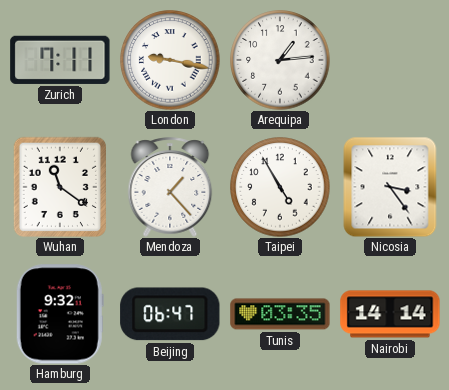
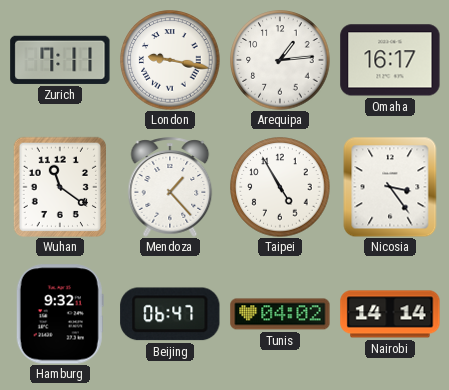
Omaha: none -> 16:17
Tunis: 03:35 -> 04:02
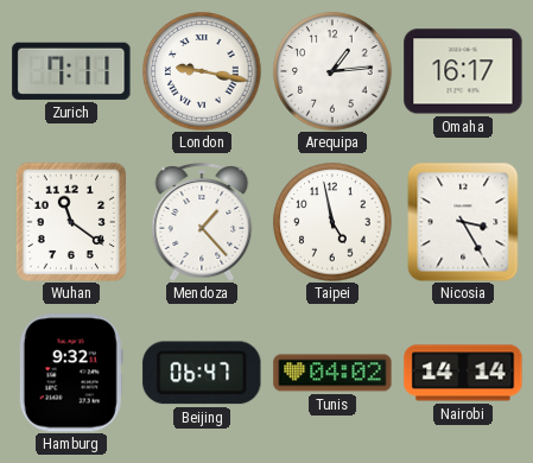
Taipei: 4:55 -> 4:58
Nicosia: 3:24 -> 3:25
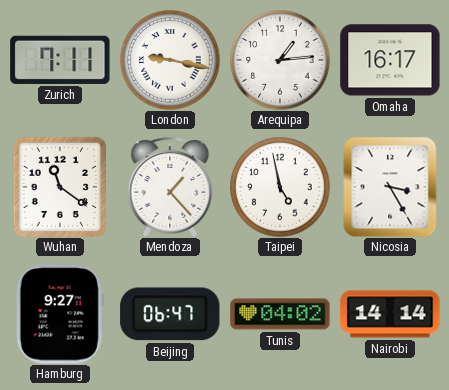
Hamburg: 9:32 -> 9:27
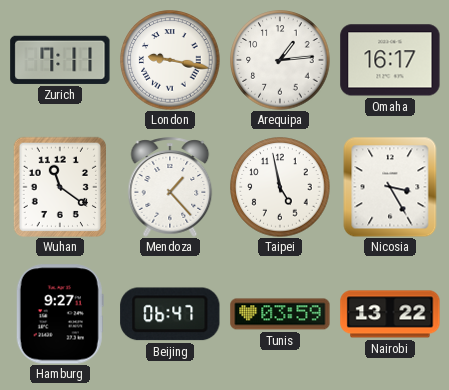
Tunis: 04:02 -> 03:59
Nairobi: 14:14 -> 13:22
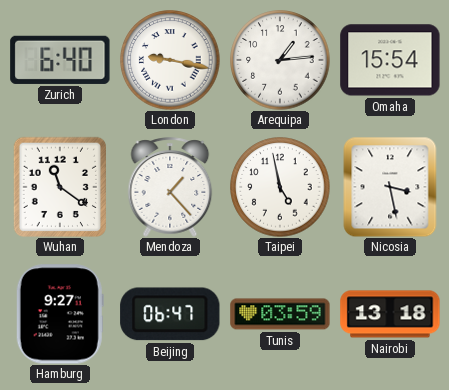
Zurich: 7:11 -> 6:40
Omaha: 16:17 -> 15:54
Nicosia: 3:25 -> 3:28
Nairobi: 13:22 -> 13:18
